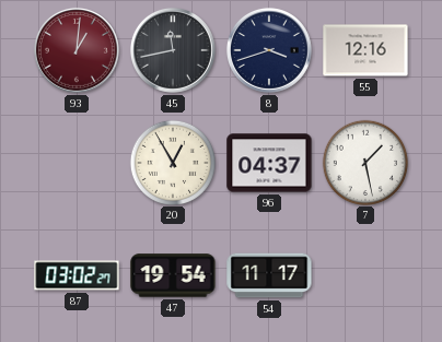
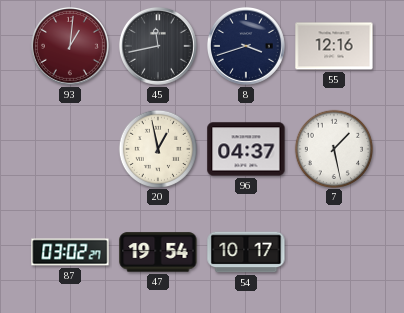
20: 12:55 -> 12:58
54: 11:17 -> 10:17
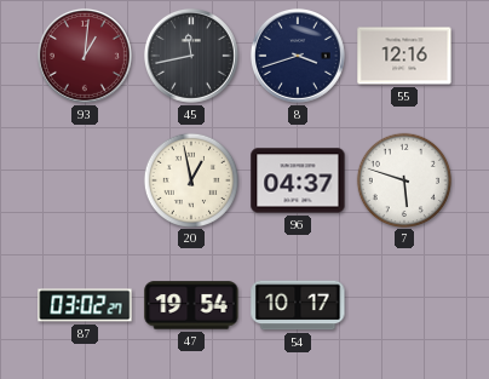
7: 1:28 -> 5:48
